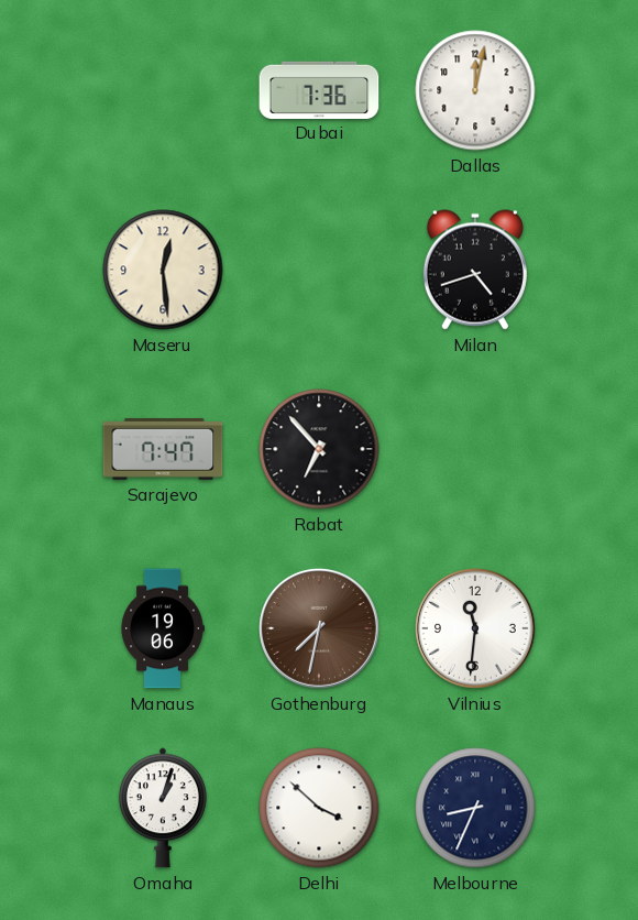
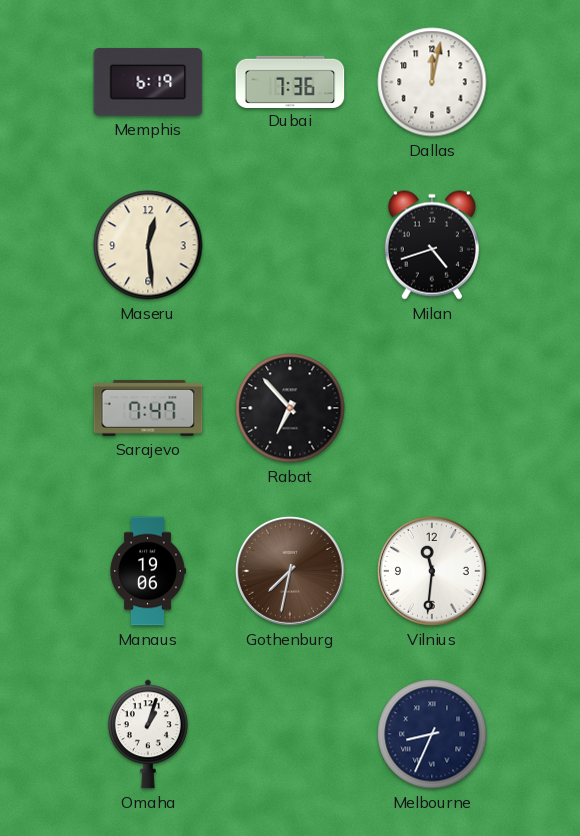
Memphis: none -> 6:19
Delhi: 3:52 -> none
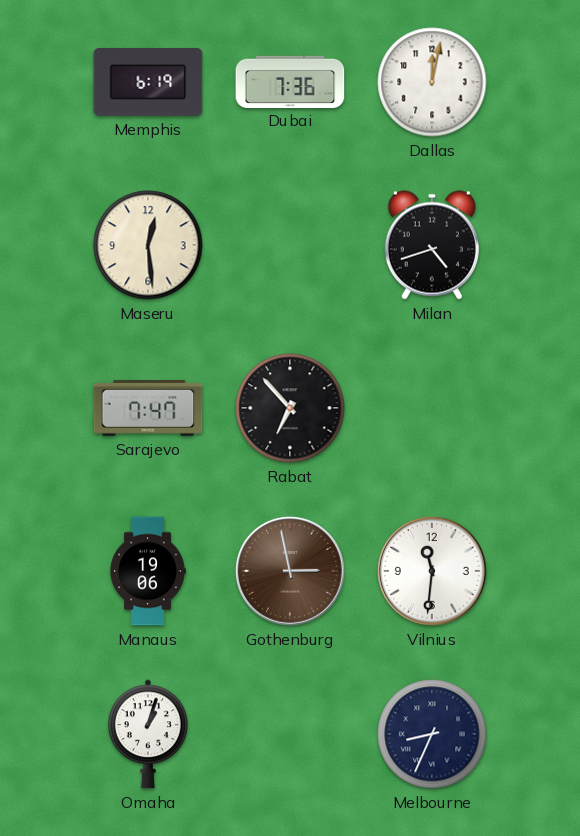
Gothenburg: 7:32 -> 2:58
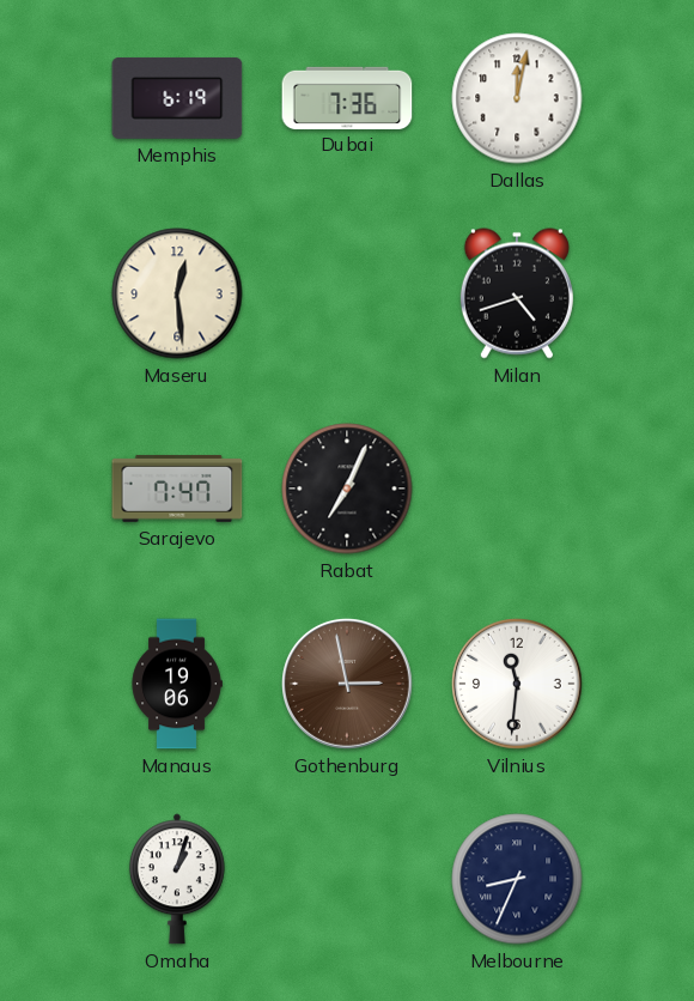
Rabat: 6:53 -> 7:04
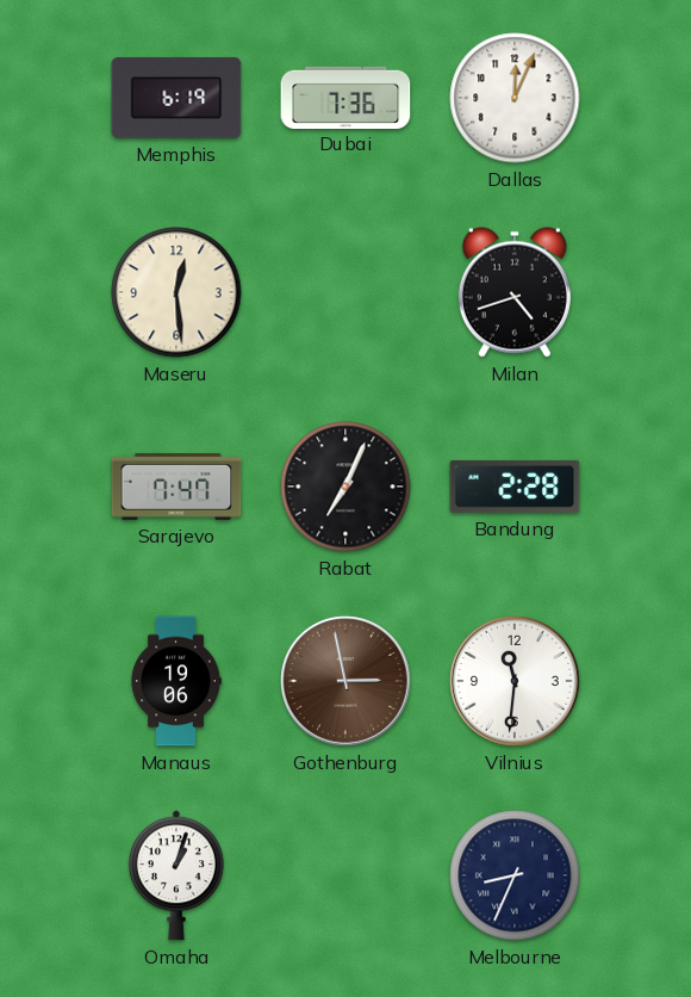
Dallas: 12:02 -> 12:04
Bandung: none -> 2:28
